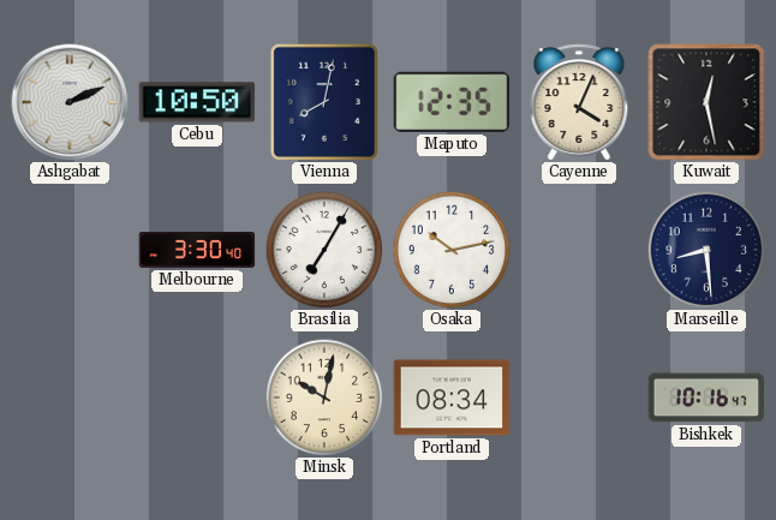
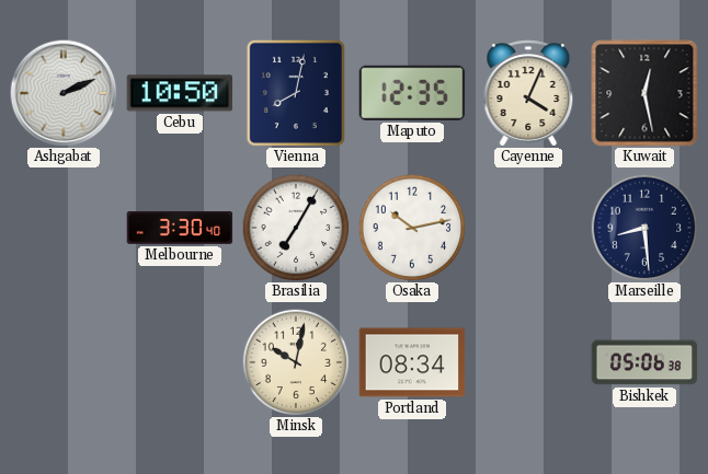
Bishkek: 10:16 -> 05:06
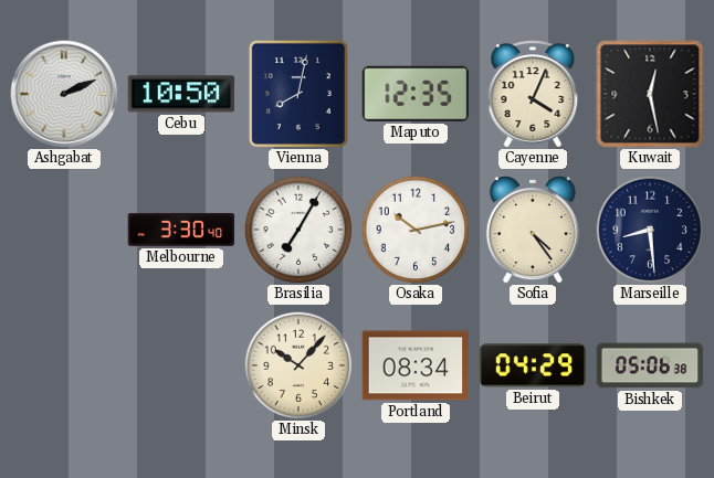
Sofia: none -> 4:24
Minsk: 10:02 -> 10:07
Beirut: none -> 04:29
